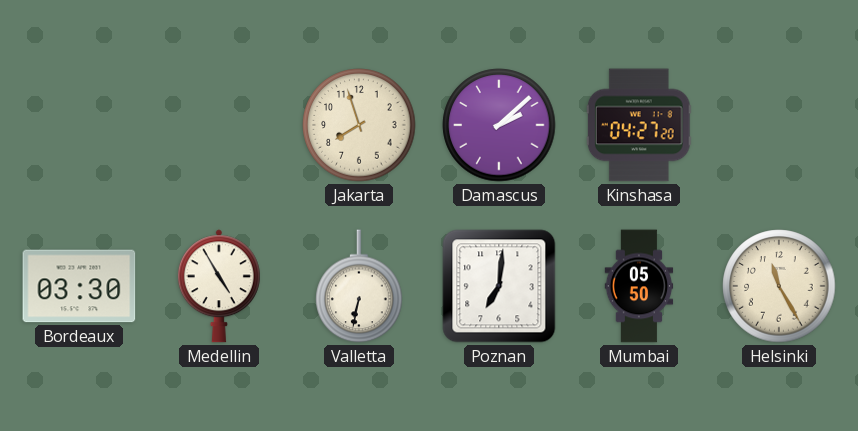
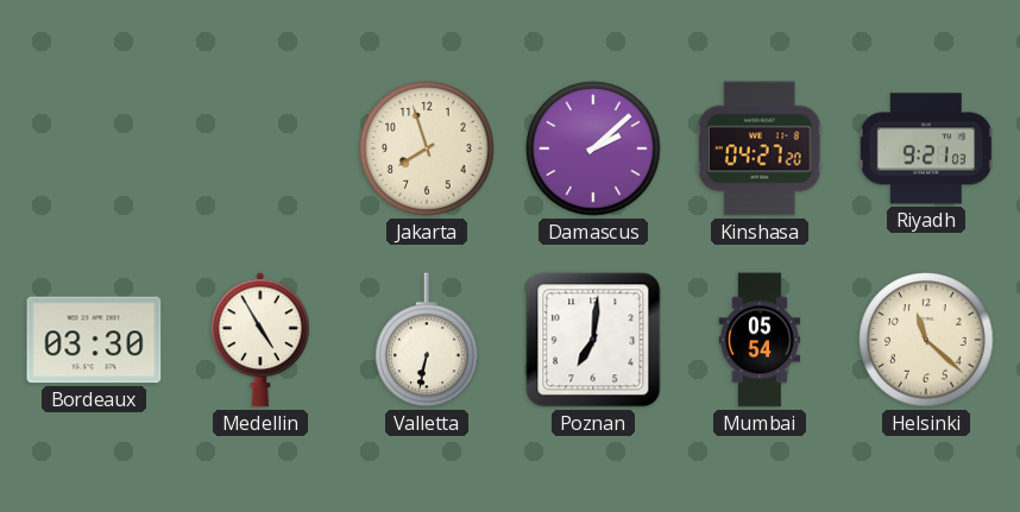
Riyadh: none -> 9:21
Mumbai: 05:50 -> 05:54
Helsinki: 11:25 -> 11:22
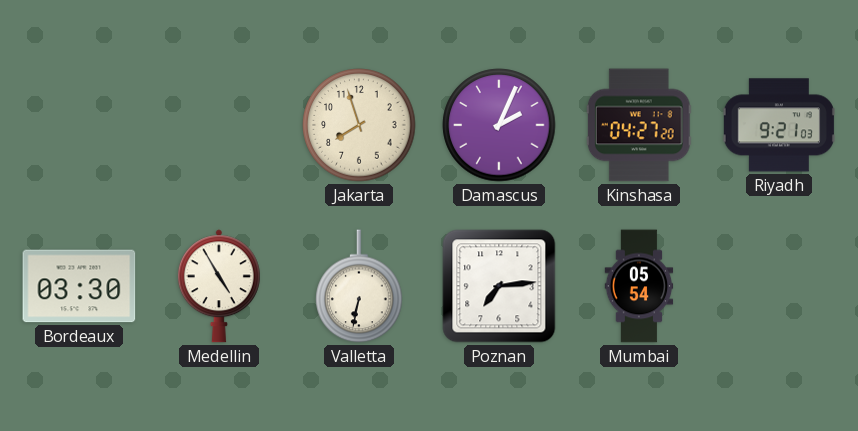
Damascus: 2:08 -> 2:04
Poznan: 7:01 -> 7:14
Helsinki: 11:22 -> none
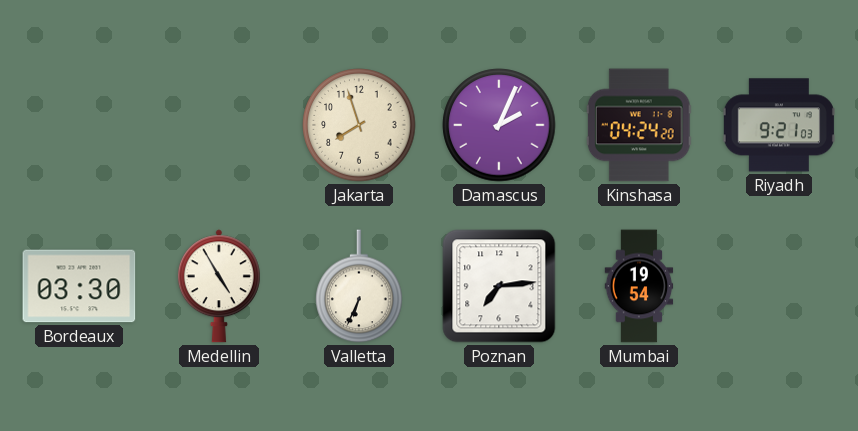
Kinshasa: 04:27 -> 04:24
Valletta: 6:32 -> 6:34
Mumbai: 05:54 -> 19:54
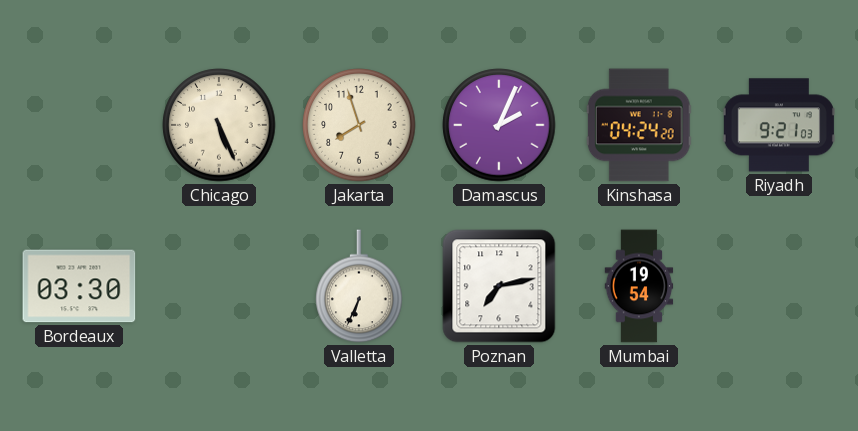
Chicago: none -> 5:26
Medellin: 4:55 -> none
Poznan: 7:14 -> 7:13
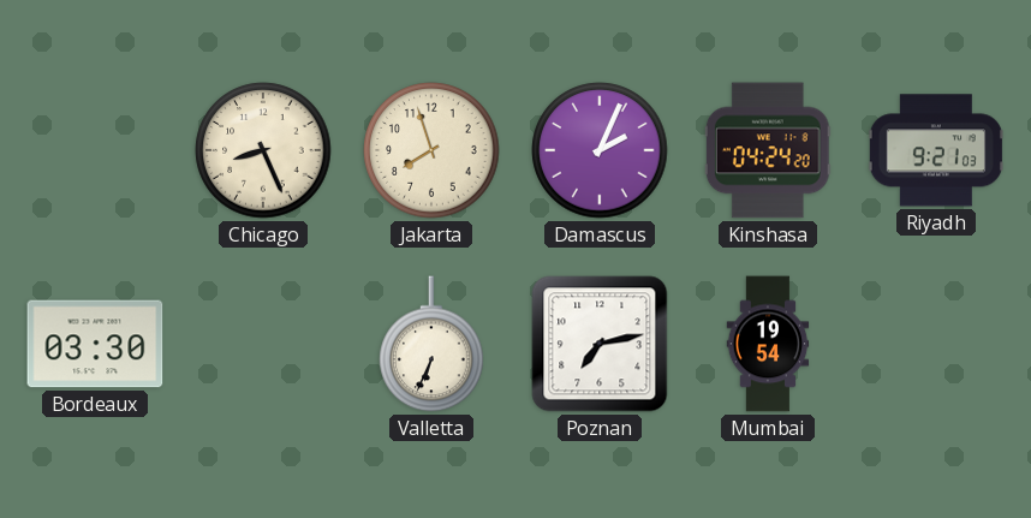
Chicago: 5:26 -> 8:26
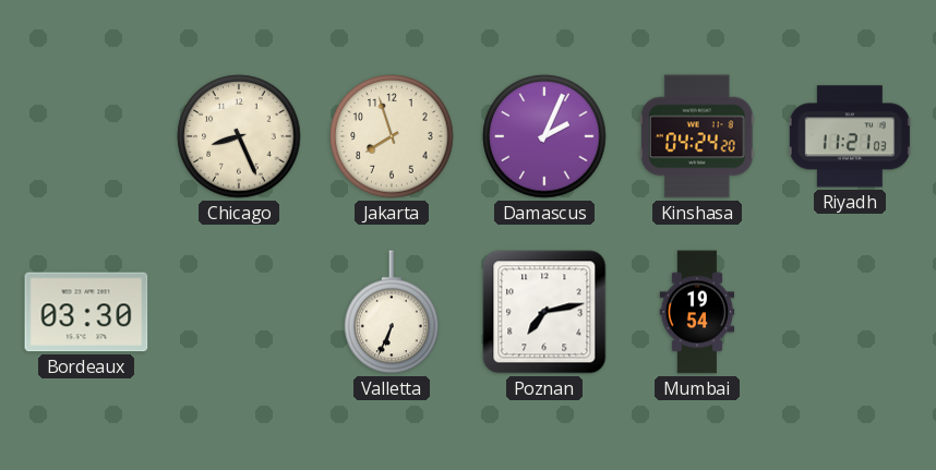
Riyadh: 9:21 -> 11:21
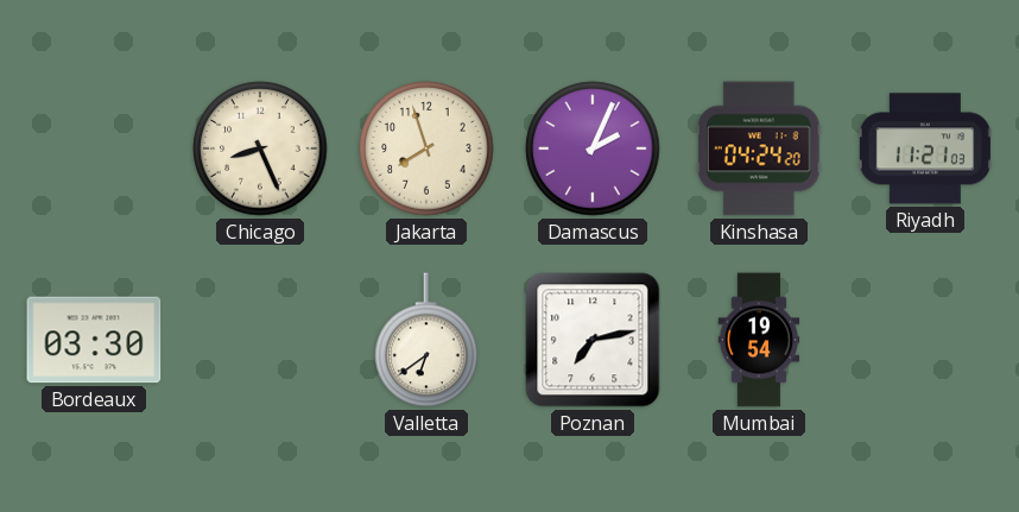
Valletta: 6:34 -> 6:39
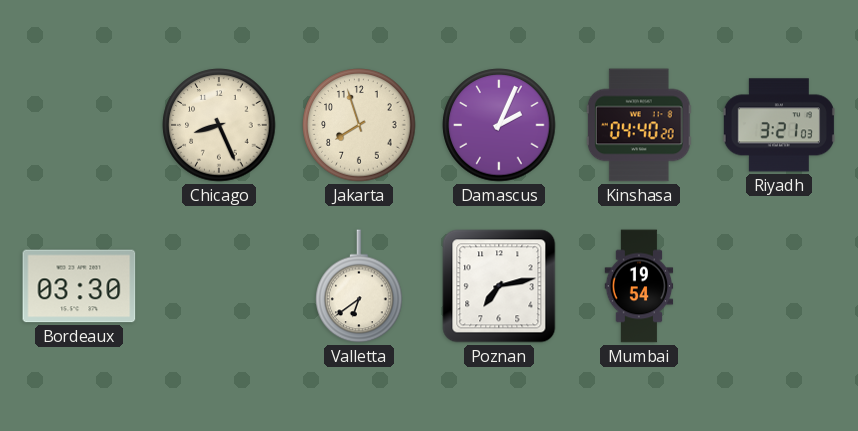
Kinshasa: 04:24 -> 04:40
Riyadh: 11:21 -> 3:21
